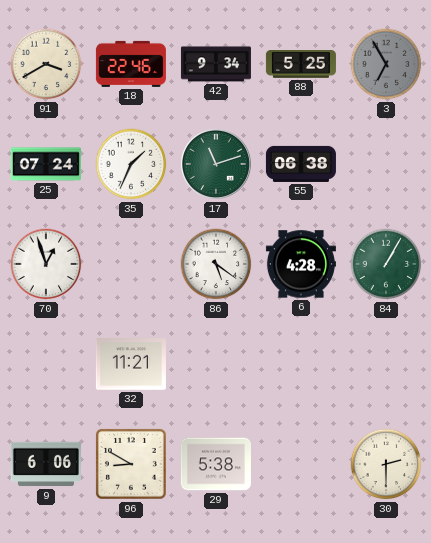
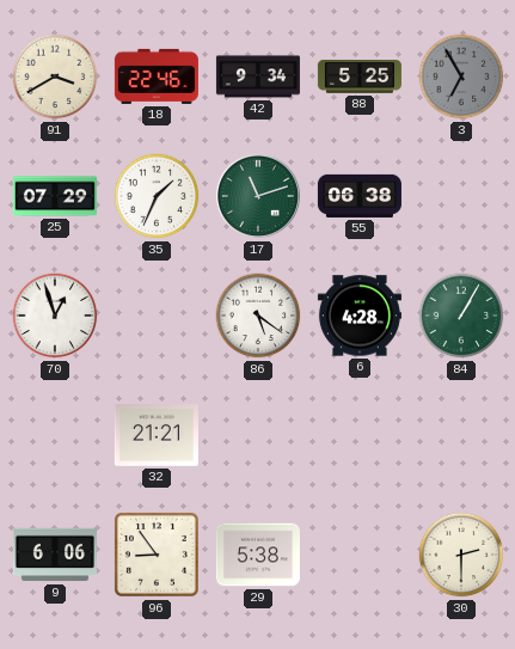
25: 07:24 -> 07:29
32: 11:21 -> 21:21
96: 8:50 -> 8:54
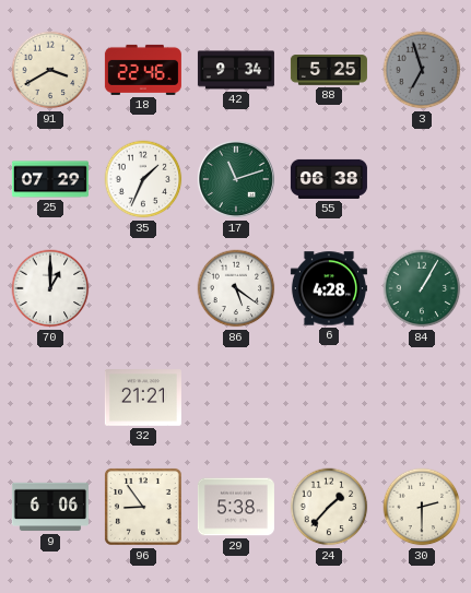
3: 6:55 -> 6:57
70: 12:57 -> 1:00
24: none -> 1:37
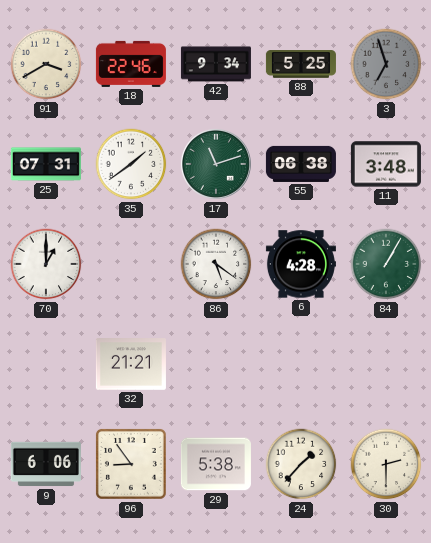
25: 07:29 -> 07:31
35: 1:34 -> 1:39
11: none -> 3:48
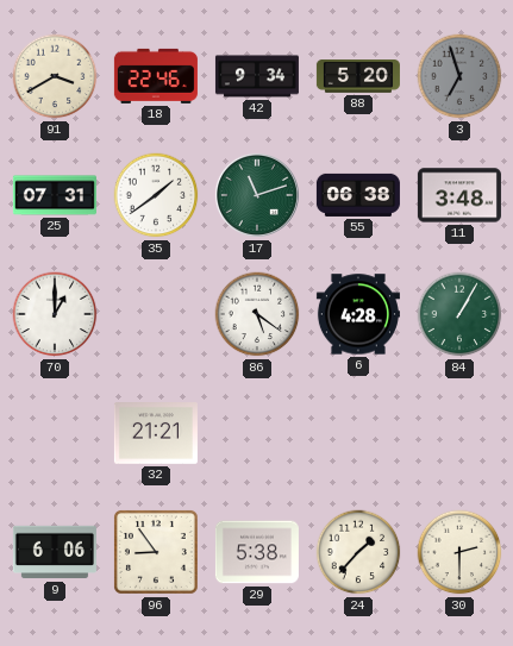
88: 5:25 -> 5:20
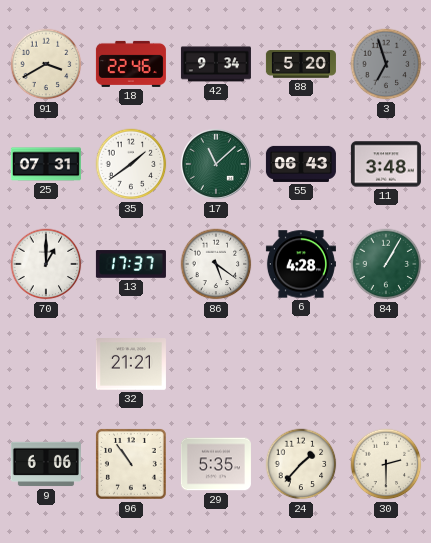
17: 11:12 -> 11:08
55: 06:38 -> 06:43
13: none -> 17:37
96: 8:54 -> 10:54
29: 5:38 -> 5:35
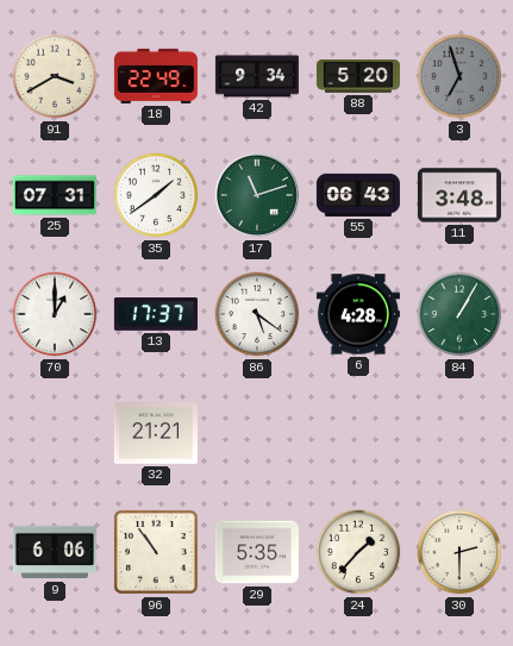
18: 22:46 -> 22:49
17: 11:08 -> 11:12
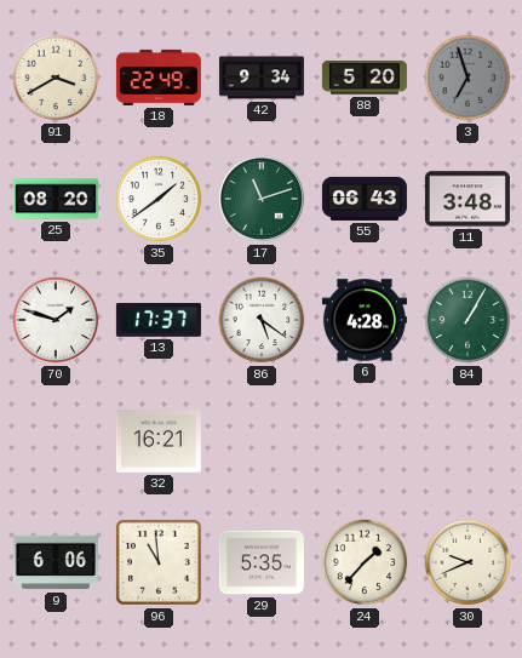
25: 07:31 -> 08:20
70: 1:00 -> 1:48
32: 21:21 -> 16:21
96: 10:54 -> 10:59
30: 2:30 -> 9:41
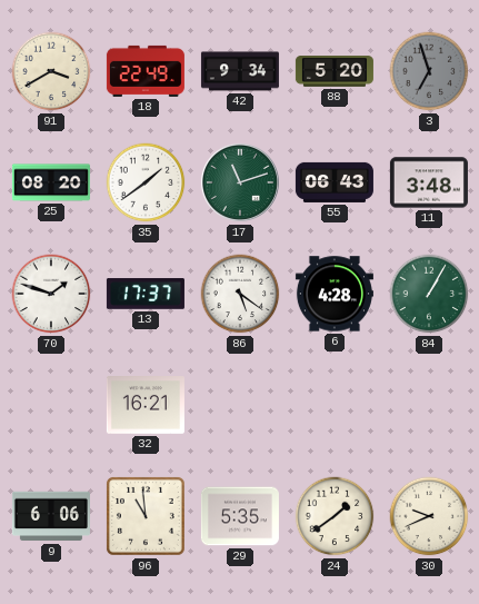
24: 1:37 -> 1:39
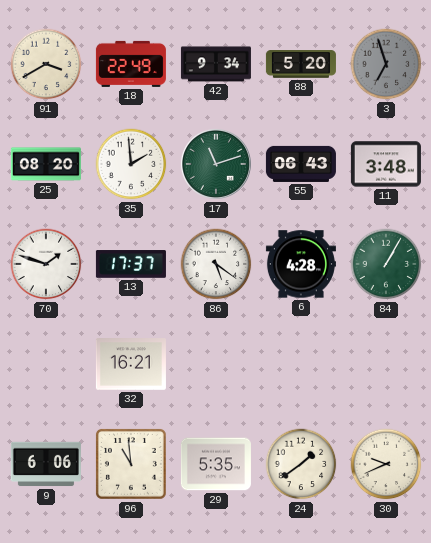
35: 1:39 -> 1:59
